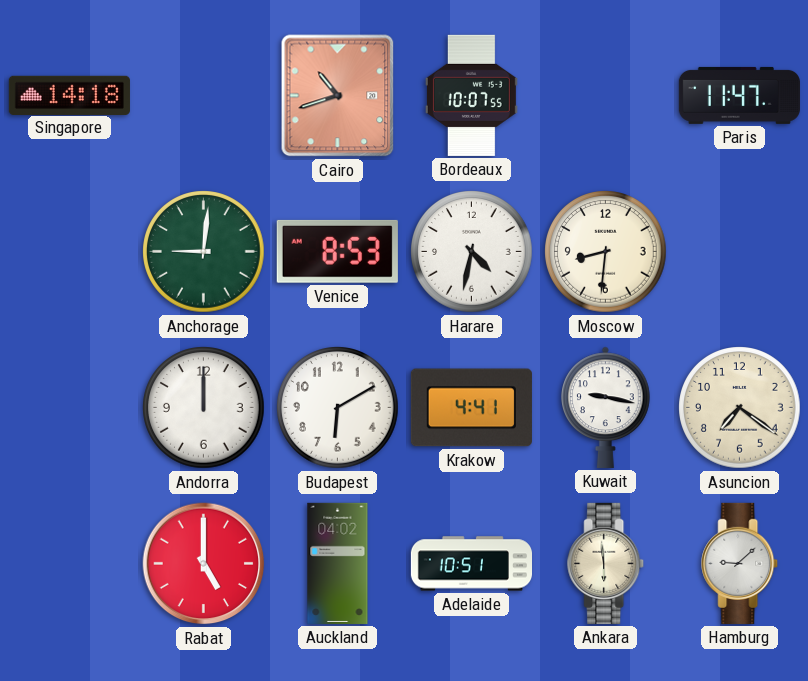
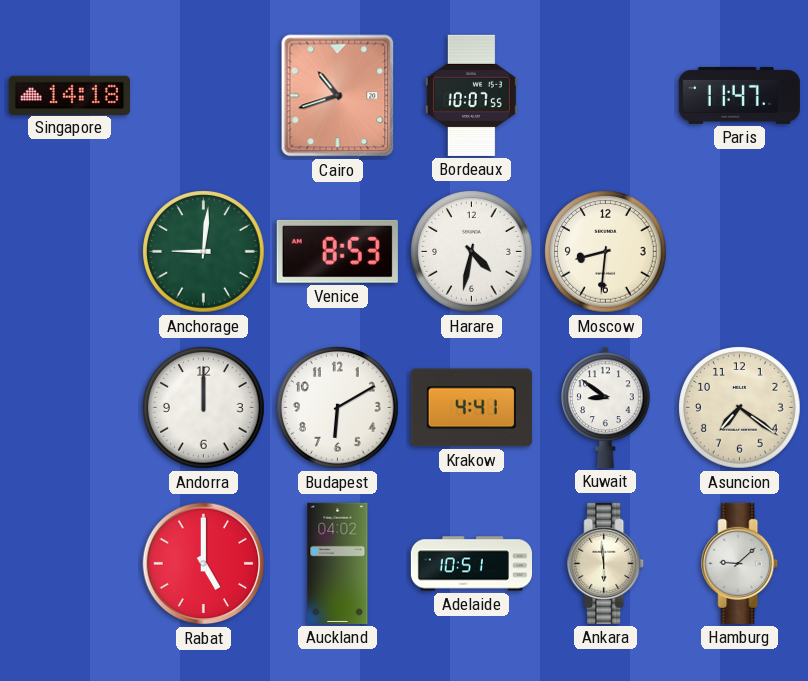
Kuwait: 9:17 -> 8:51
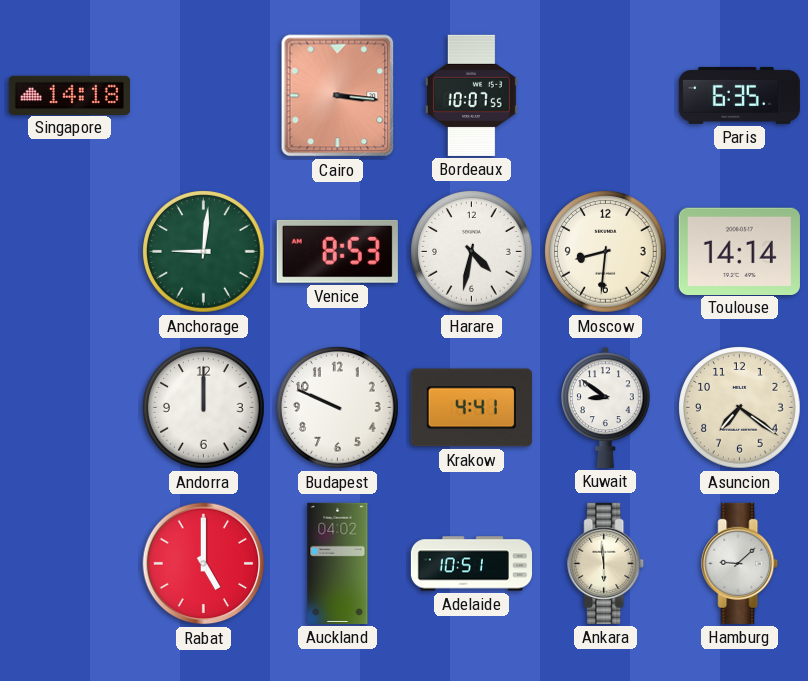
Cairo: 10:42 -> 3:16
Paris: 11:47 -> 6:35
Toulouse: none -> 14:14
Budapest: 6:10 -> 9:49
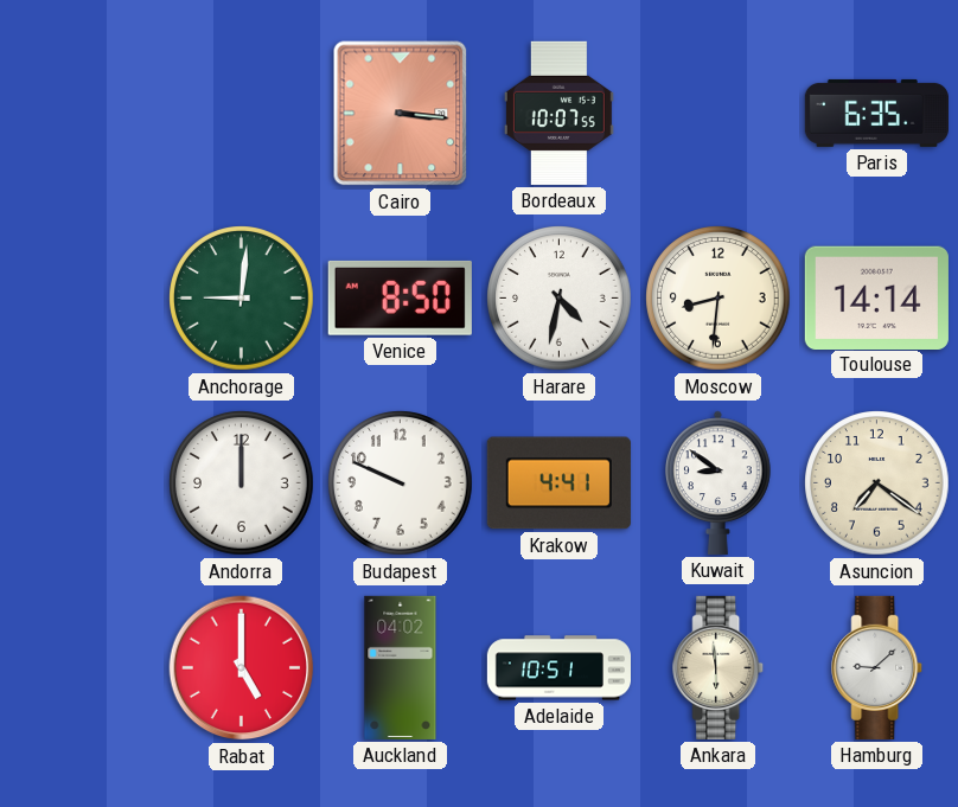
Singapore: 14:18 -> none
Venice: 8:53 -> 8:50
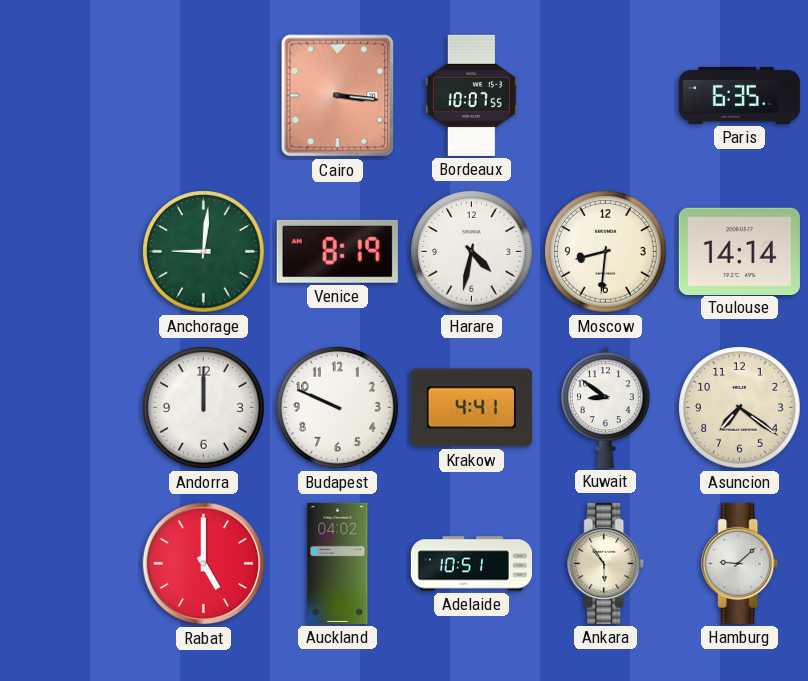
Venice: 8:50 -> 8:19
Ankara: 5:59 -> 5:54
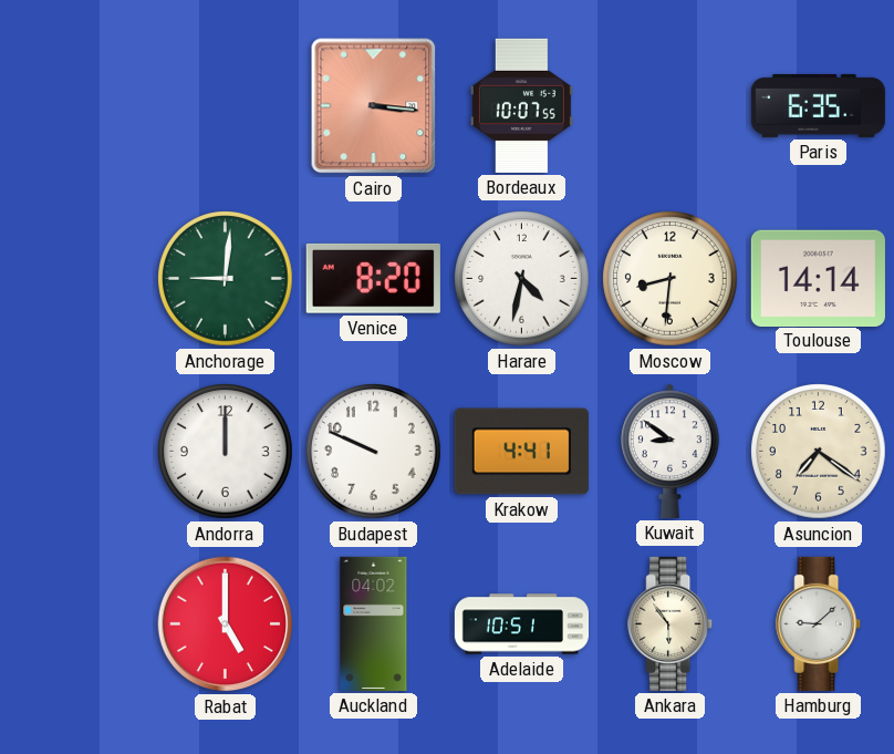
Venice: 8:19 -> 8:20
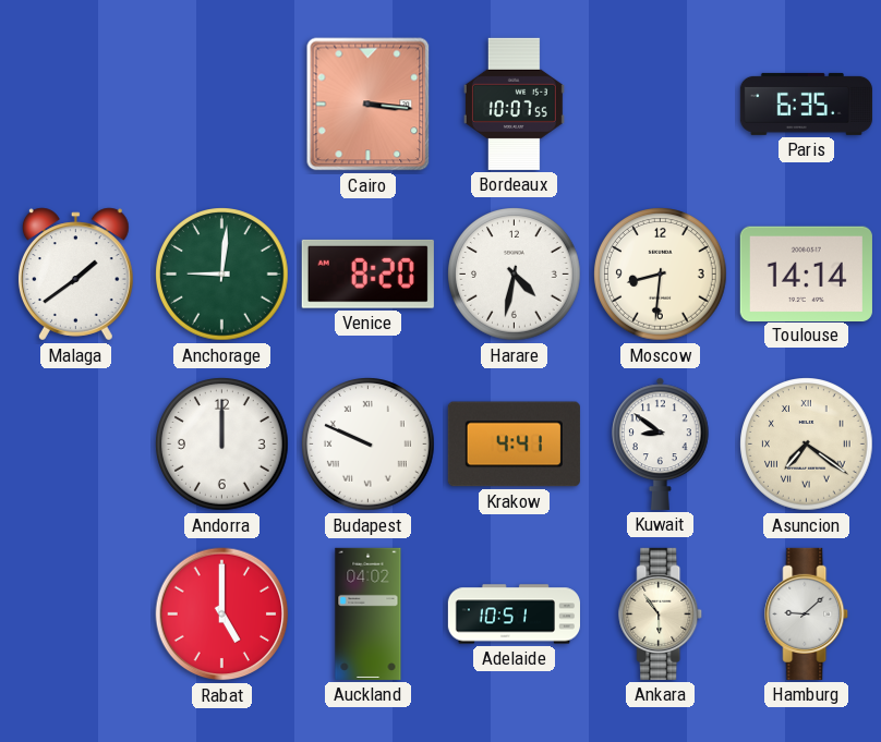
Malaga: none -> 1:39
Budapest numerals: Arabic -> Roman
Asuncion numerals: Arabic -> Roman
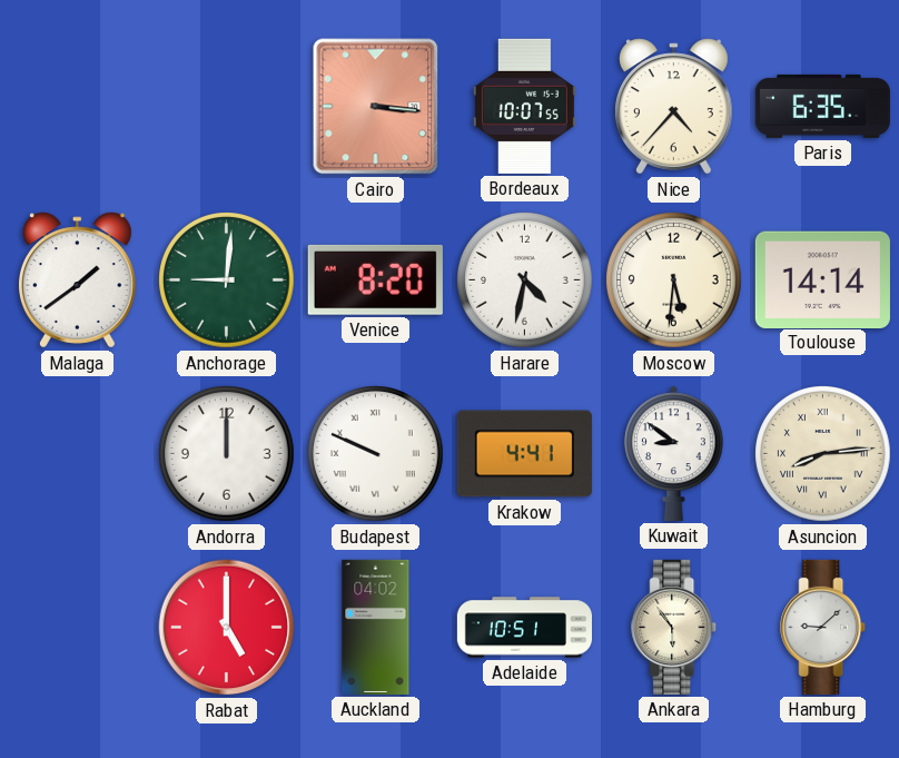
Nice: none -> 4:37
Moscow: 8:31 -> 5:31
Asuncion: 7:21 -> 8:14
